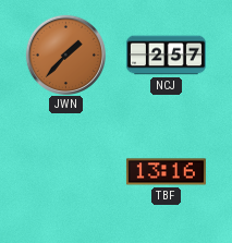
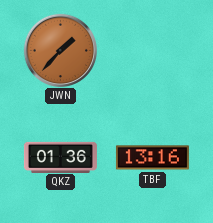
NCJ: 2:57 -> none
QKZ: none -> 01:36
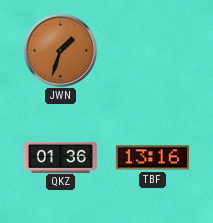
JWN: 1:37 -> 1:33
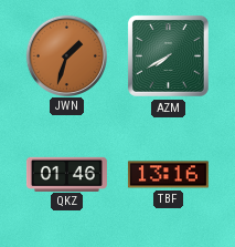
AZM: none -> 7:40
QKZ: 01:36 -> 01:46
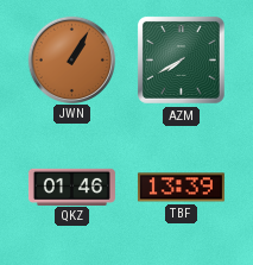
JWN: 1:33 -> 1:05
TBF: 13:16 -> 13:39
